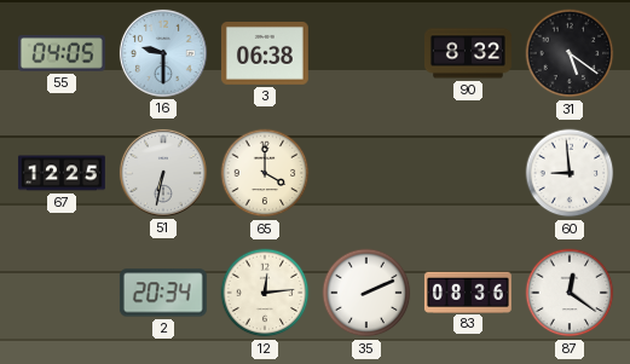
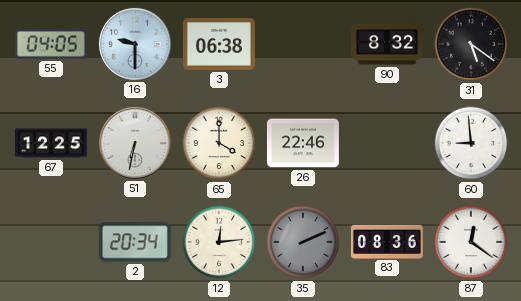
26: none -> 22:46
35 dial: white -> grey
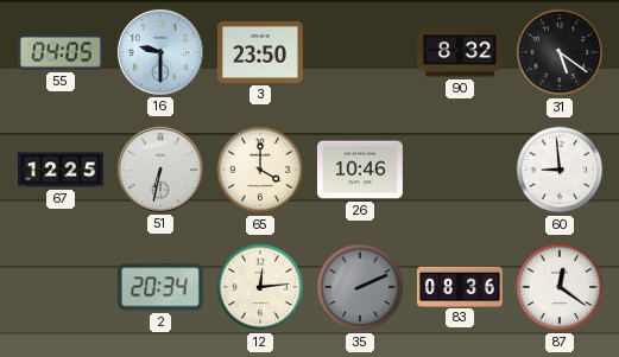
3: 06:38 -> 23:50
26: 22:46 -> 10:46
